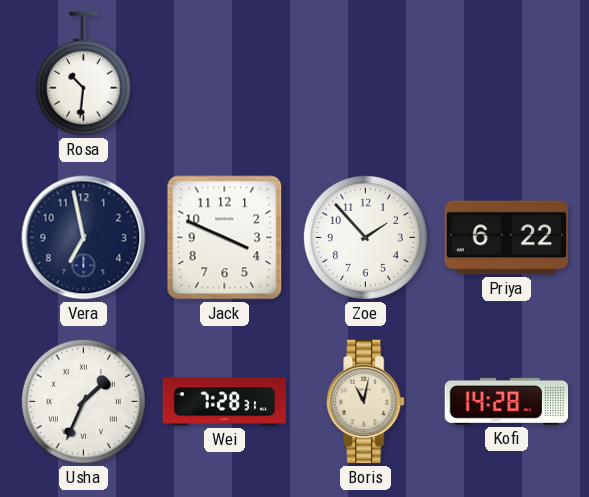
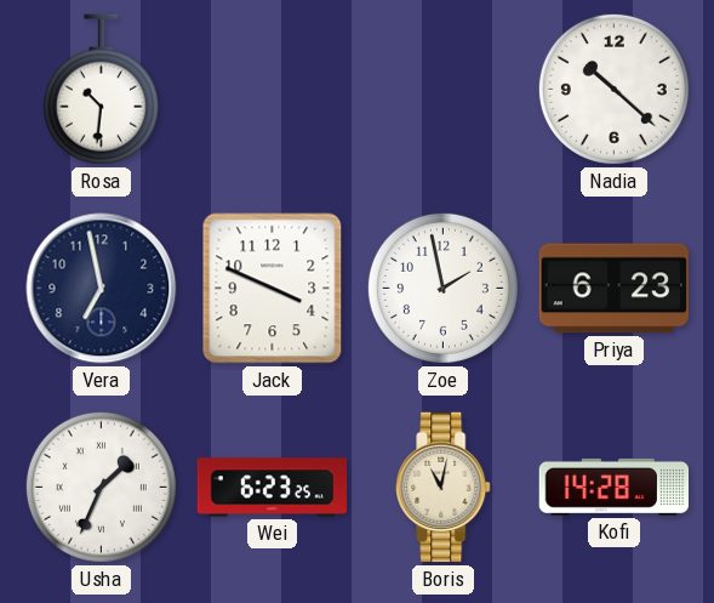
Nadia: none -> 10:22
Zoe: 1:53 -> 1:58
Priya: 6:22 -> 6:23
Wei: 7:28 -> 6:23
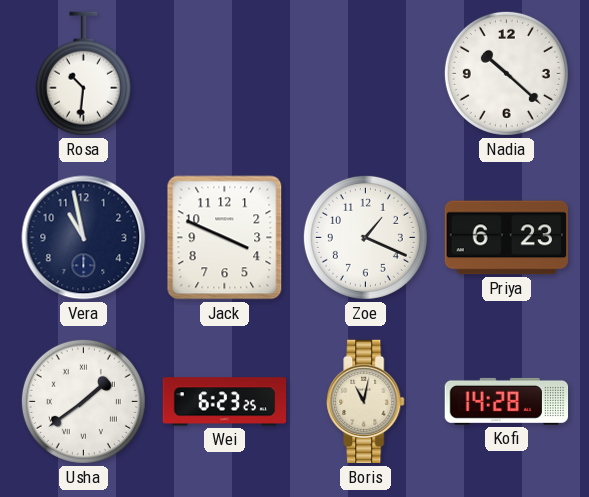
Vera: 6:58 -> 10:58
Zoe: 1:58 -> 1:19
Usha: 1:34 -> 1:39
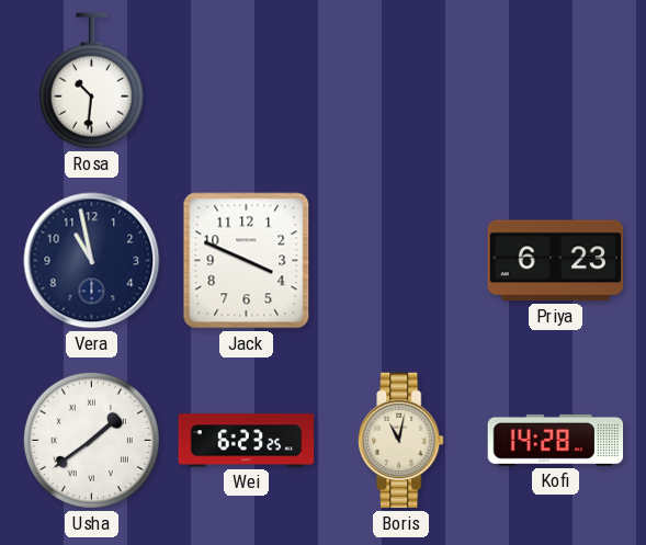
Nadia: 10:22 -> none
Zoe: 1:19 -> none
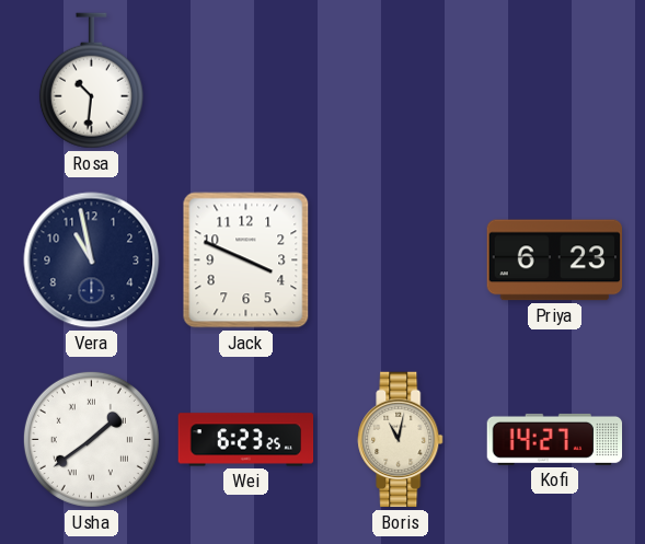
Kofi: 14:28 -> 14:27
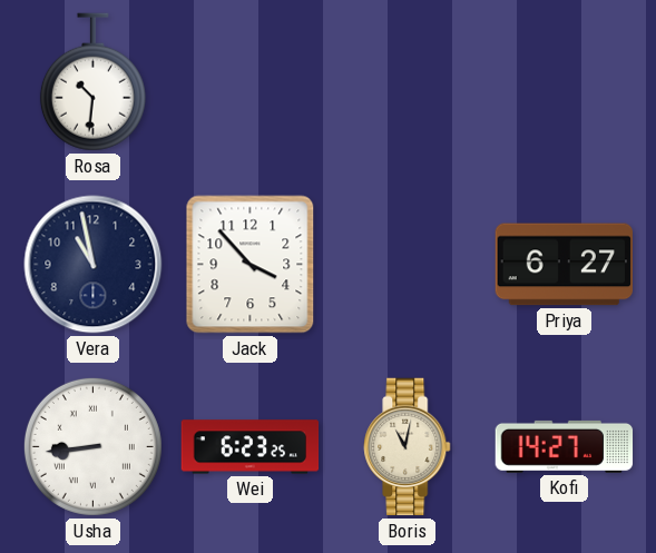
Jack: 3:49 -> 3:53
Priya: 6:23 -> 6:27
Usha: 1:39 -> 8:44
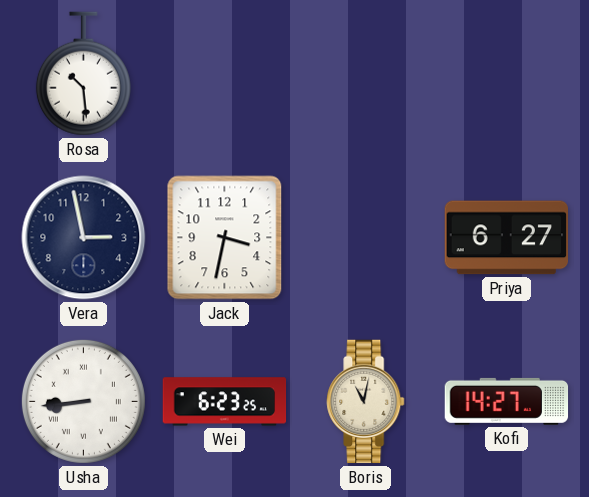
Rosa: 10:31 -> 10:29
Vera: 10:58 -> 2:58
Jack: 3:53 -> 3:32
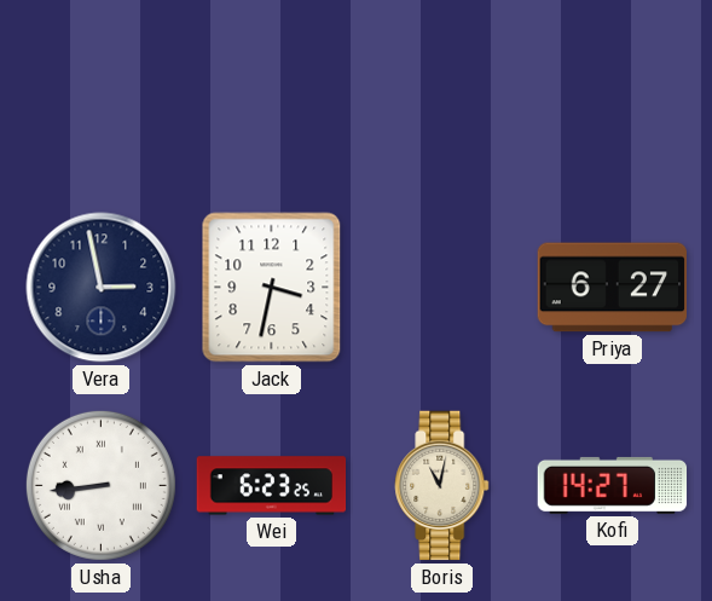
Rosa: 10:29 -> none
